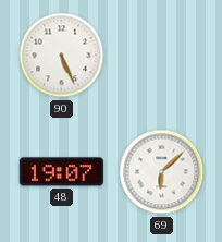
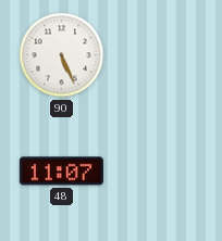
48: 19:07 -> 11:07
69: 6:08 -> none
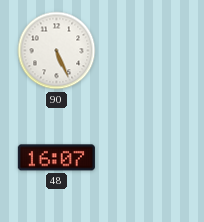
48: 11:07 -> 16:07
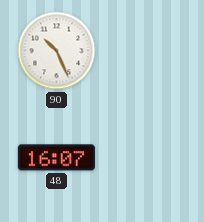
90: 5:26 -> 10:26
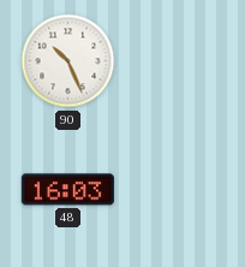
48: 16:07 -> 16:03
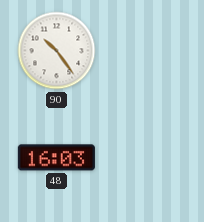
90: 10:26 -> 10:24
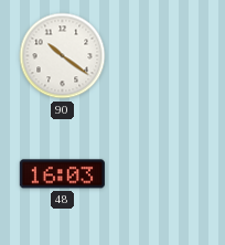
90: 10:24 -> 10:21
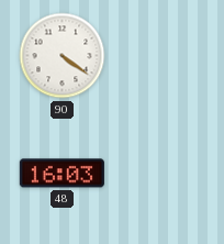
90: 10:21 -> 4:21
